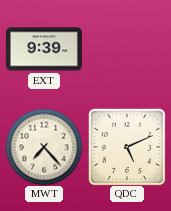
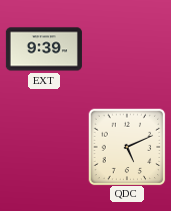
MWT: 7:23 -> none
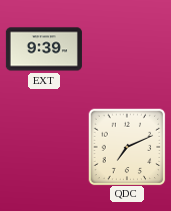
QDC: 5:11 -> 7:11
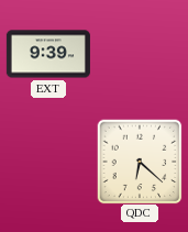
QDC: 7:11 -> 6:22
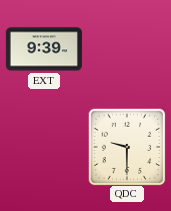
QDC: 6:22 -> 9:30
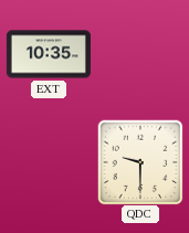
EXT: 9:39 -> 10:35
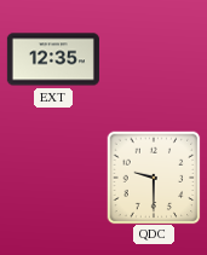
EXT: 10:35 -> 12:35
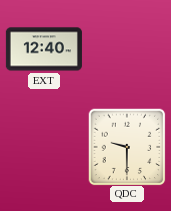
EXT: 12:35 -> 12:40
